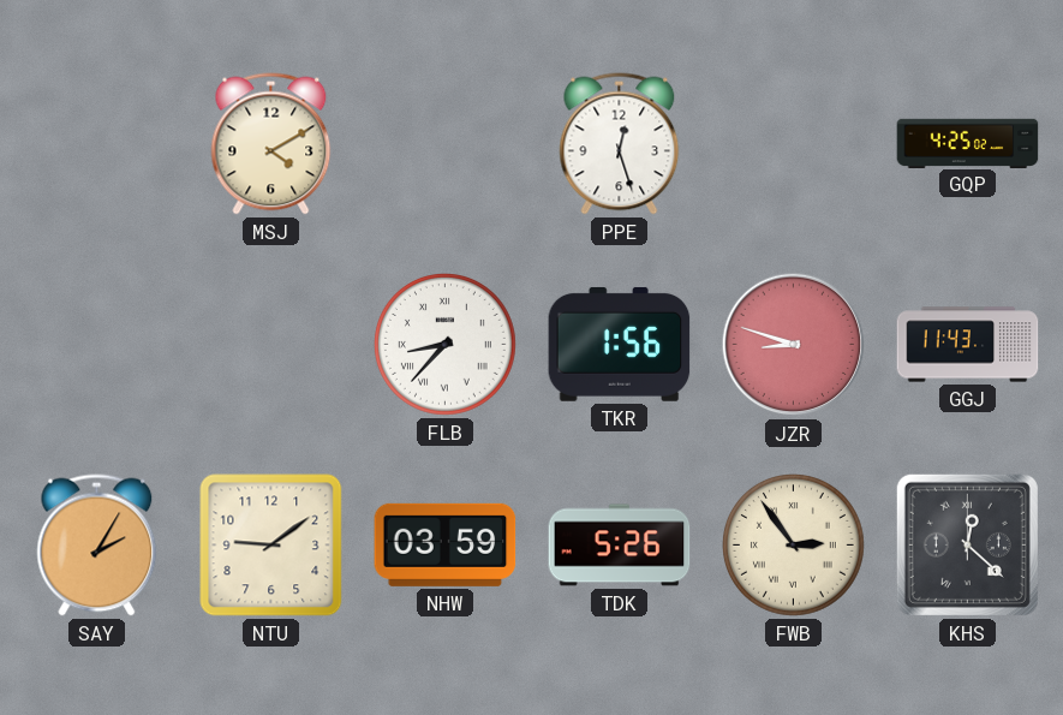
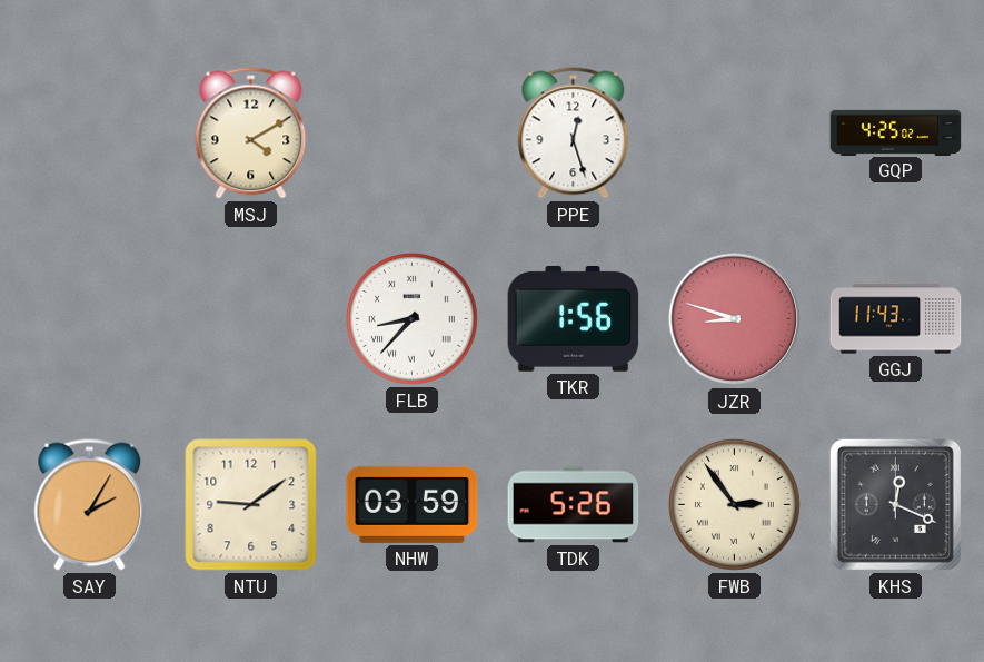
KHS: 12:22 -> 12:19
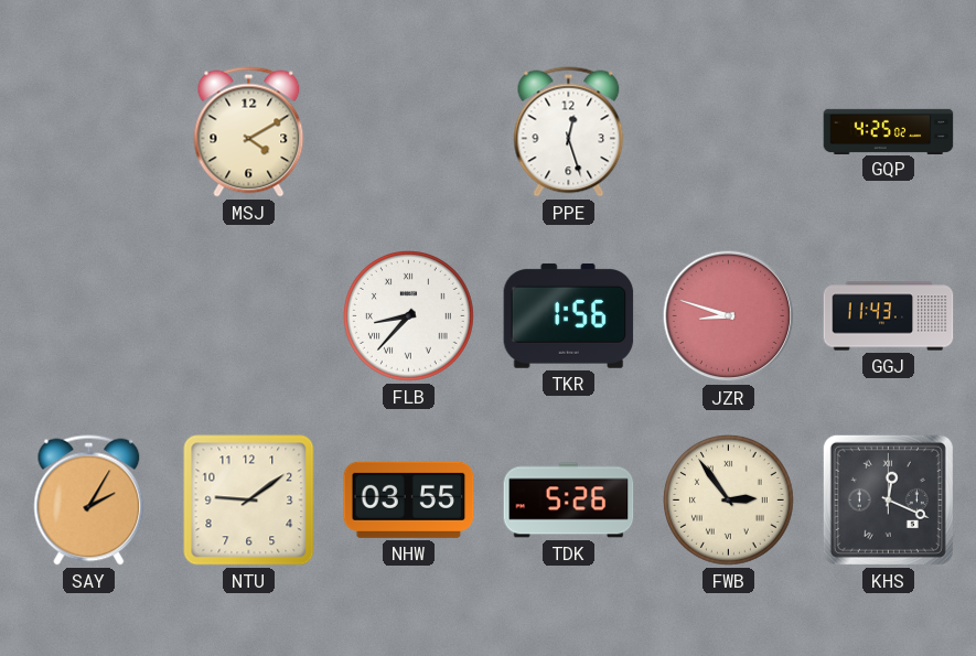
NHW: 03:59 -> 03:55
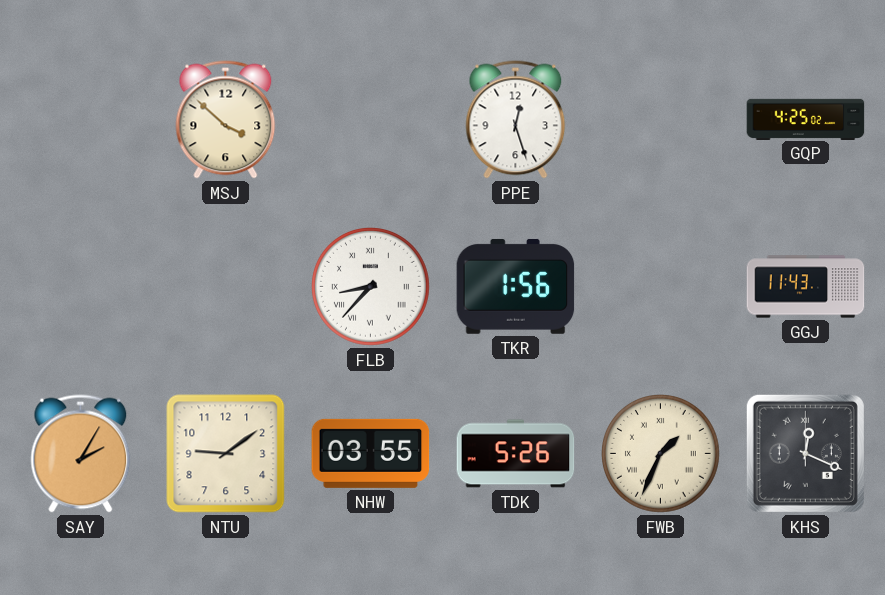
MSJ: 4:10 -> 3:52
JZR: 8:48 -> none
FWB: 2:54 -> 1:34
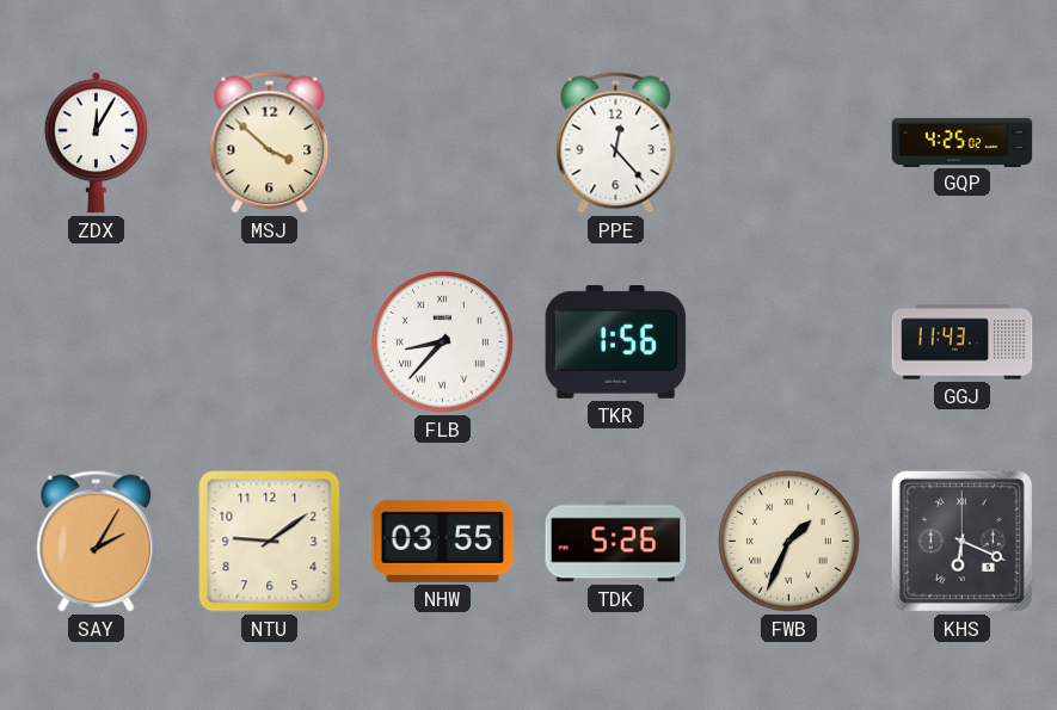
ZDX: none -> 12:05
PPE: 12:27 -> 12:23
KHS: 12:19 -> 6:19
